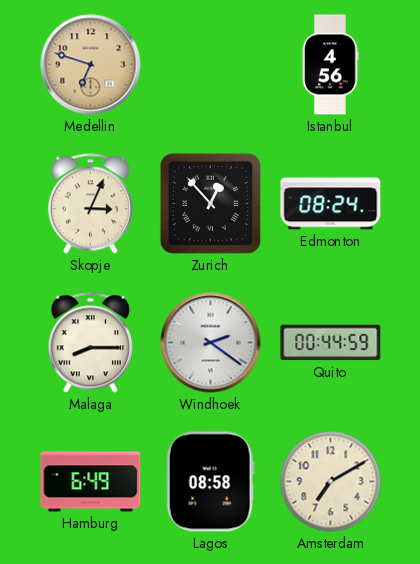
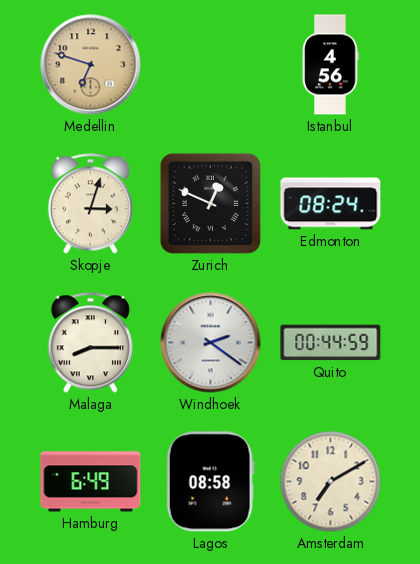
Skopje: 3:04 -> 3:03
Zurich: 12:53 -> 12:49
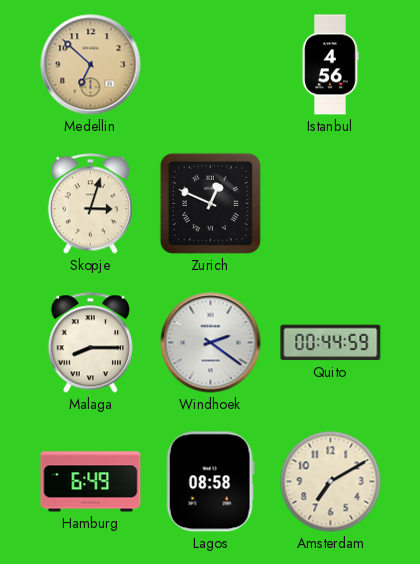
Medellin: 6:48 -> 6:52
Edmonton: 08:24 -> none
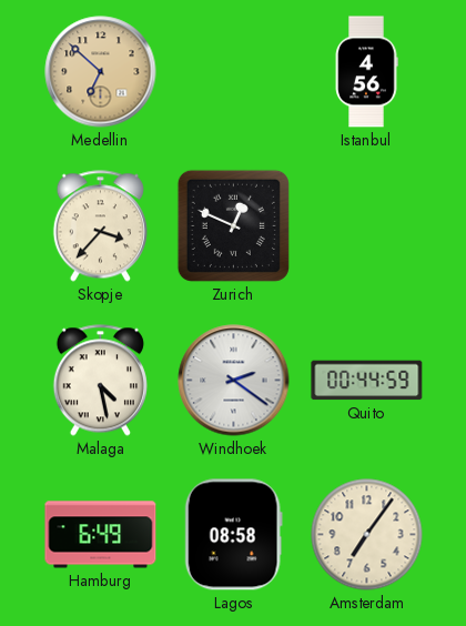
Skopje: 3:03 -> 3:37
Malaga: 8:15 -> 4:28
Amsterdam: 7:10 -> 7:06
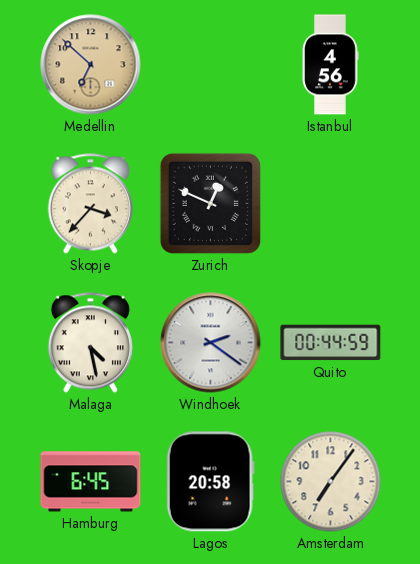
Hamburg: 6:49 -> 6:45
Lagos: 08:58 -> 20:58
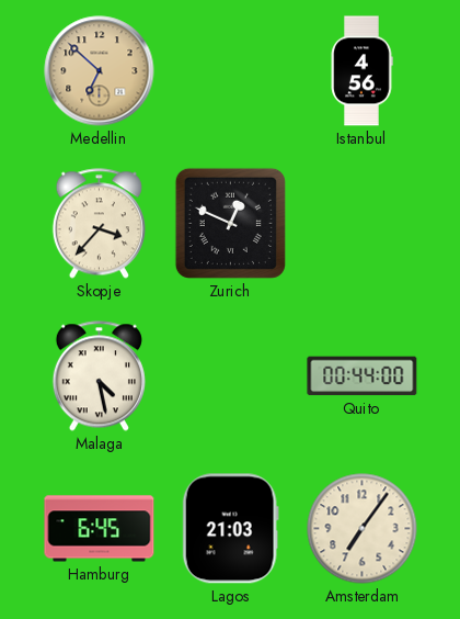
Windhoek: 2:21 -> none
Quito: 00:44:59 -> 00:44:00
Lagos: 20:58 -> 21:03
